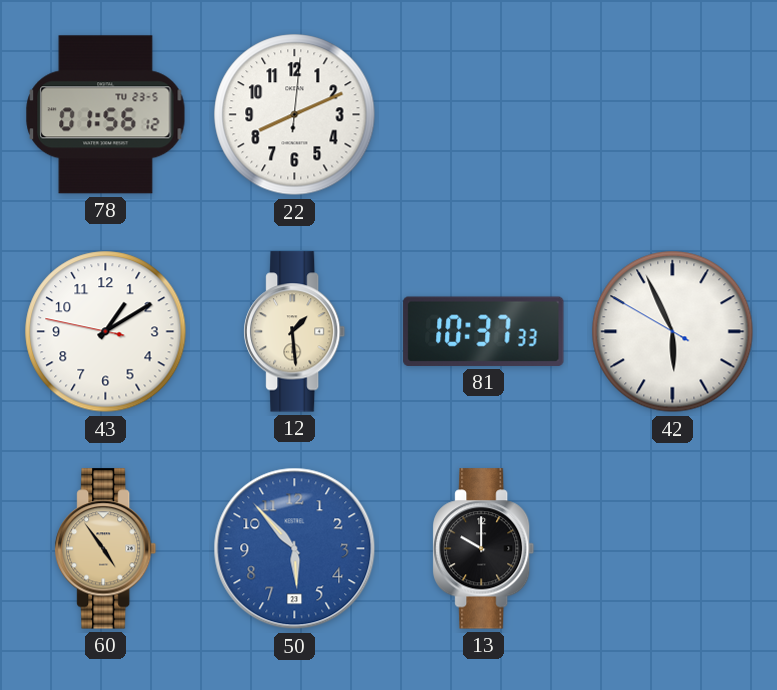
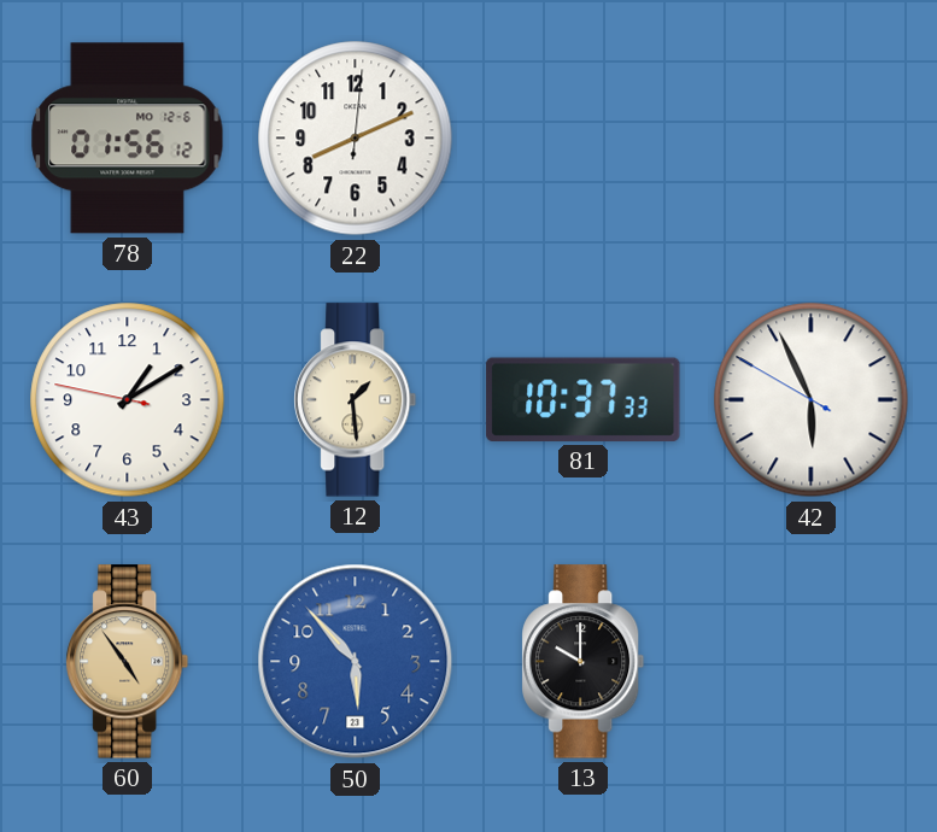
78 date: TU 23-5 -> MO 12-6
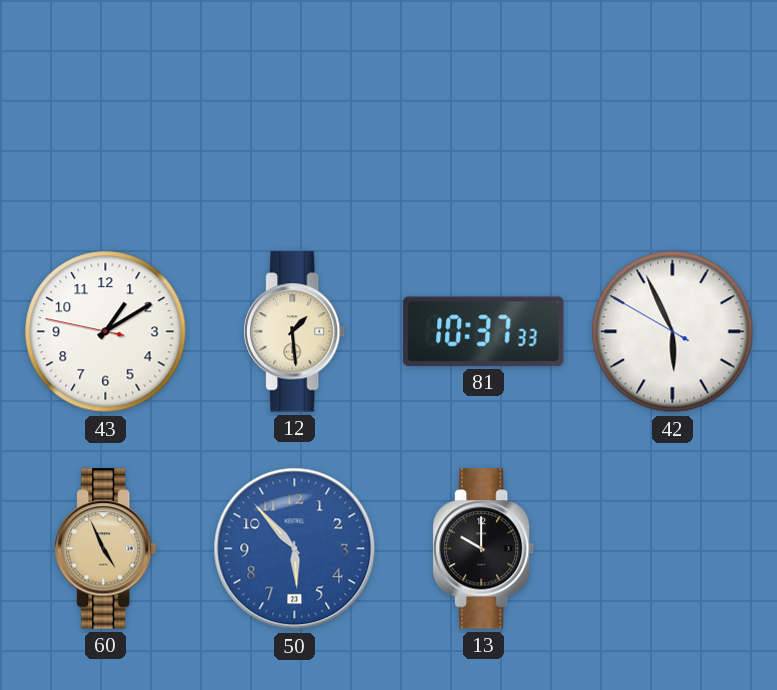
78: 01:56 -> none
22: 8:11 -> none
60: 4:54 -> 4:56
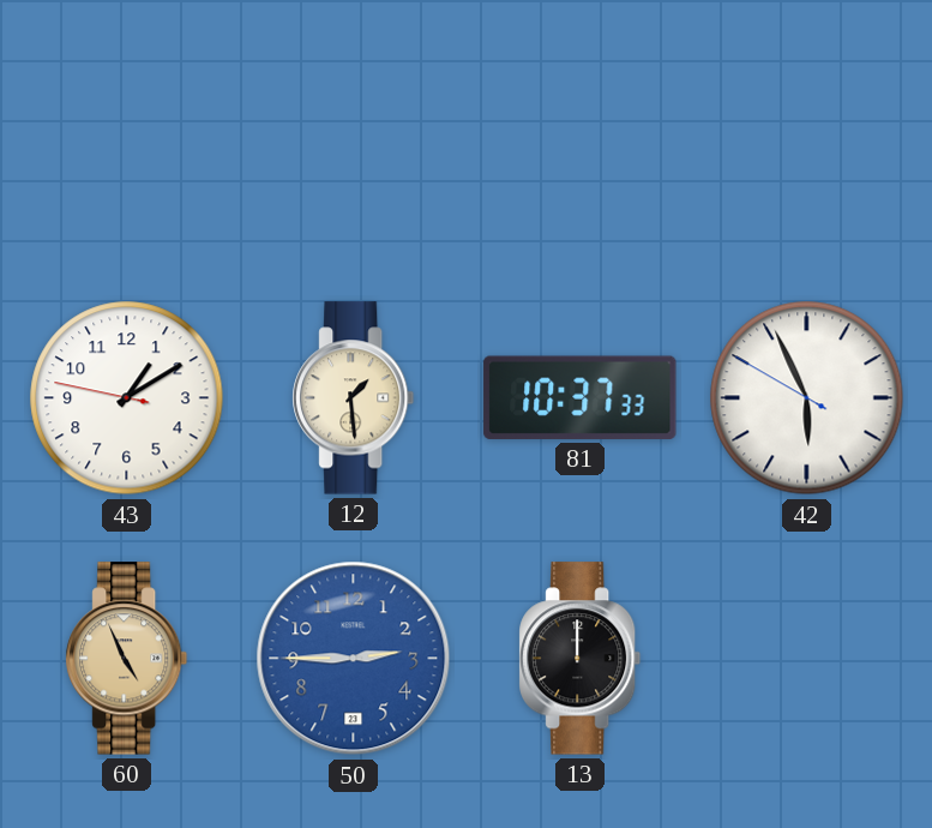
50: 5:53 -> 2:45
13: 10:00 -> 12:00
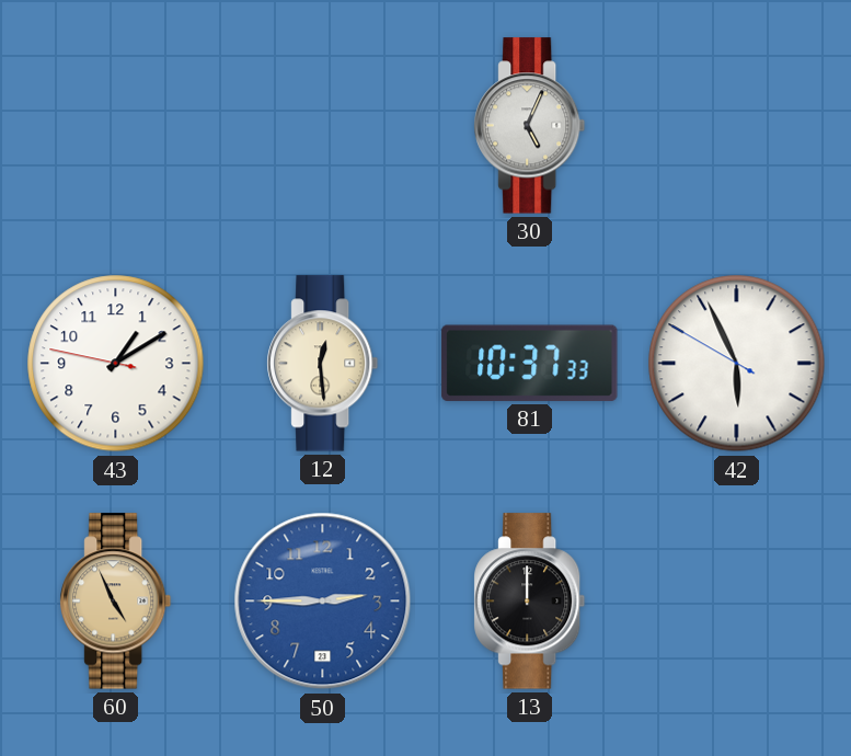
30: none -> 5:04
12: 1:29 -> 12:29
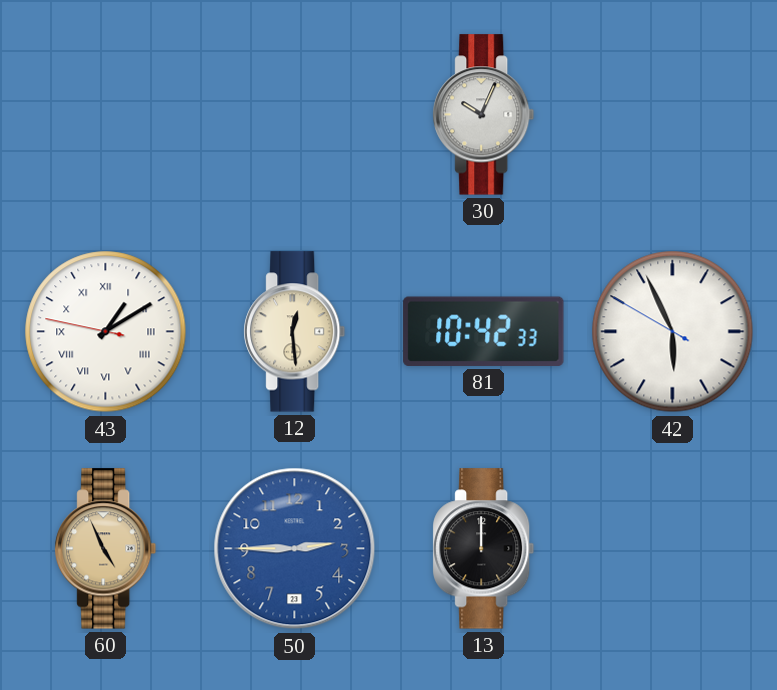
30: 5:04 -> 10:04
43 numerals: Arabic -> Roman
81: 10:37 -> 10:42
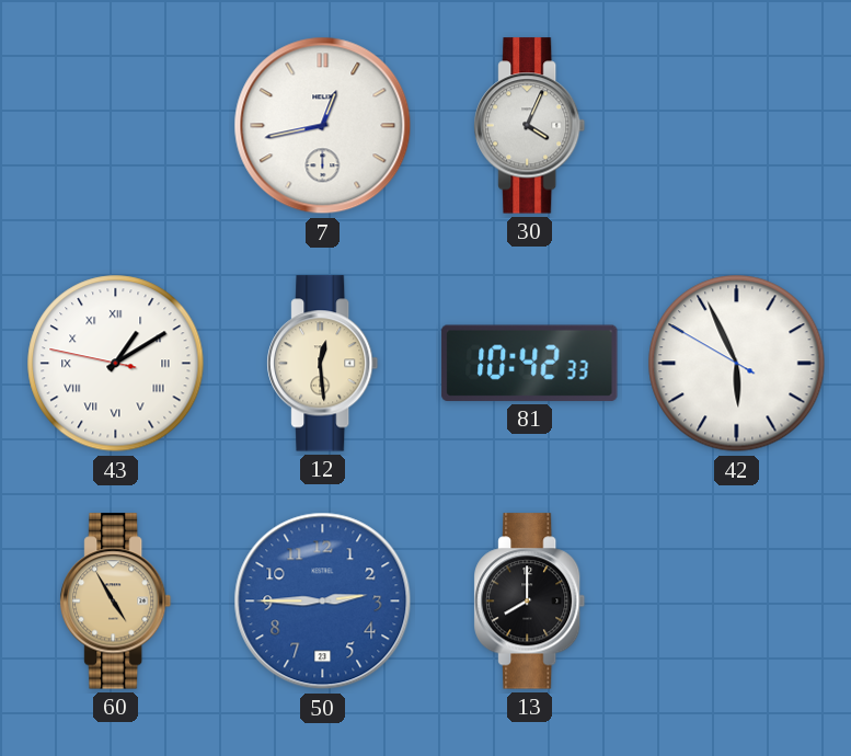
7: none -> 12:43
30: 10:04 -> 4:04
60: 4:56 -> 4:55
13: 12:00 -> 8:00
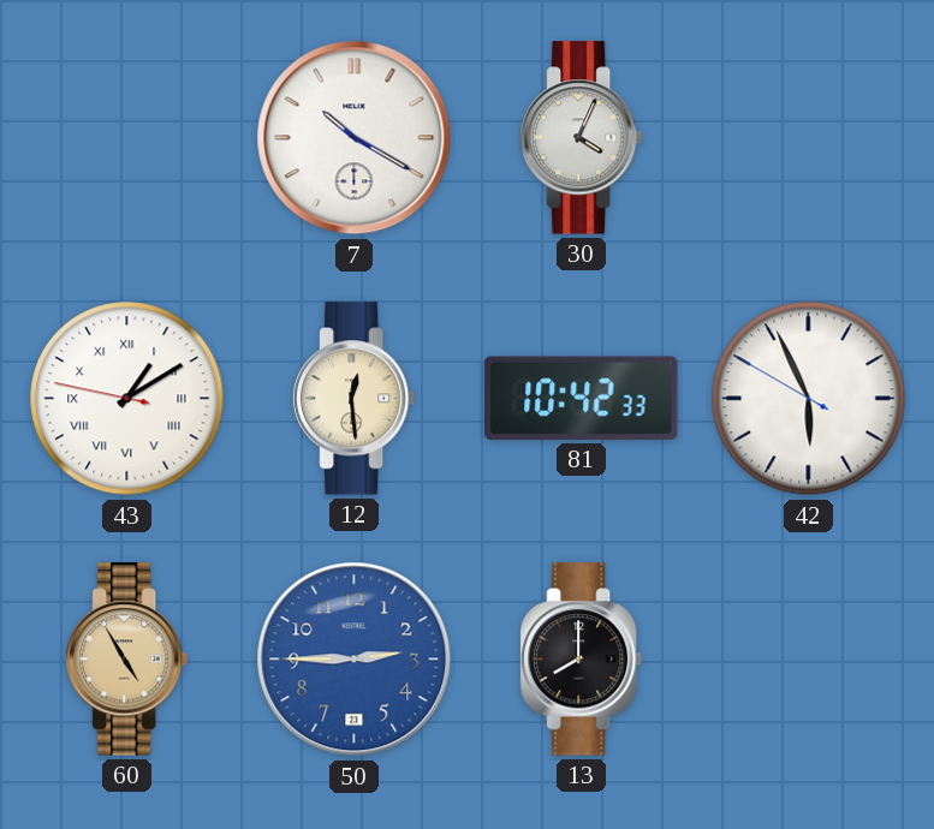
7: 12:43 -> 10:20
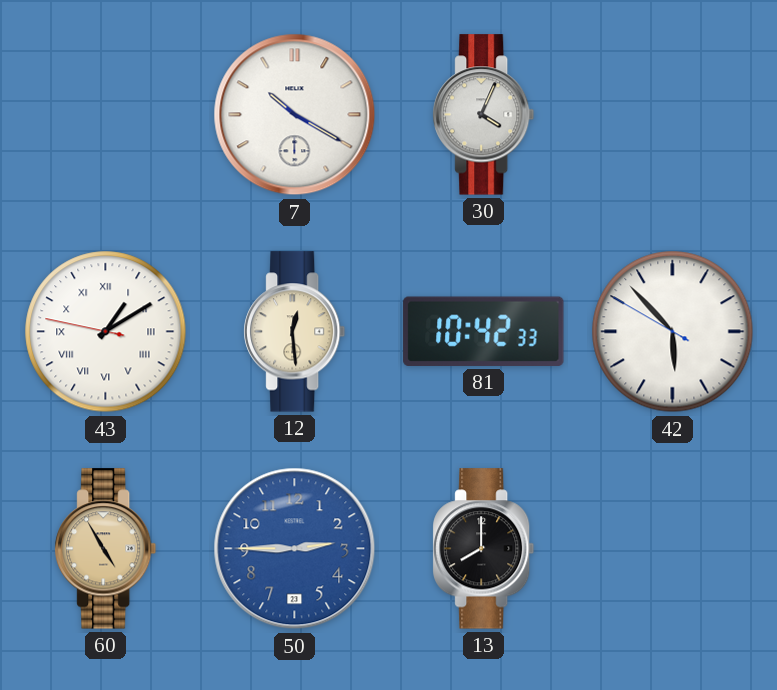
42: 5:55 -> 5:52
